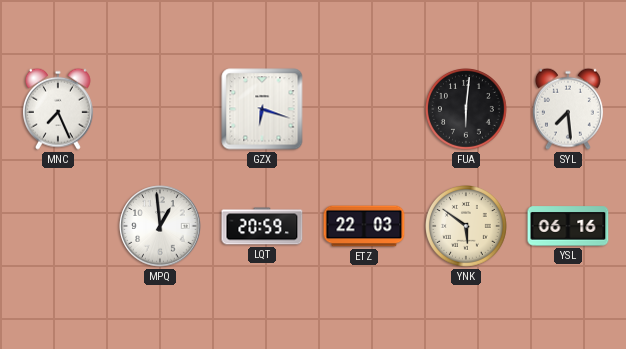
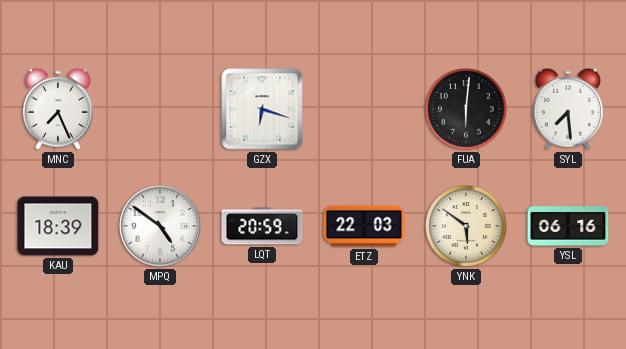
KAU: none -> 18:39
MPQ: 12:59 -> 4:51
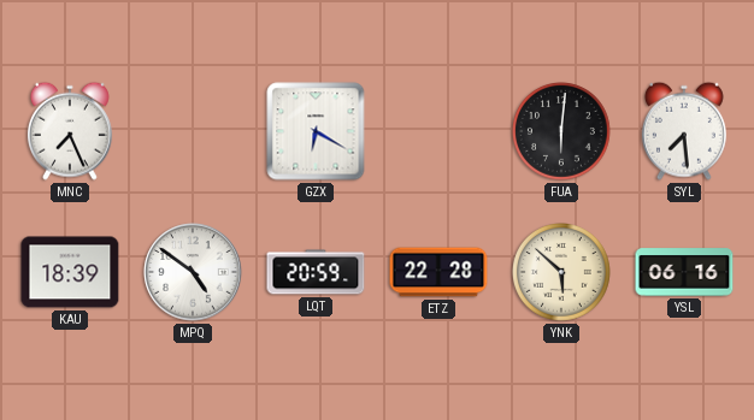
GZX: 6:18 -> 6:20
ETZ: 22:03 -> 22:28
YNK: 5:51 -> 5:52
